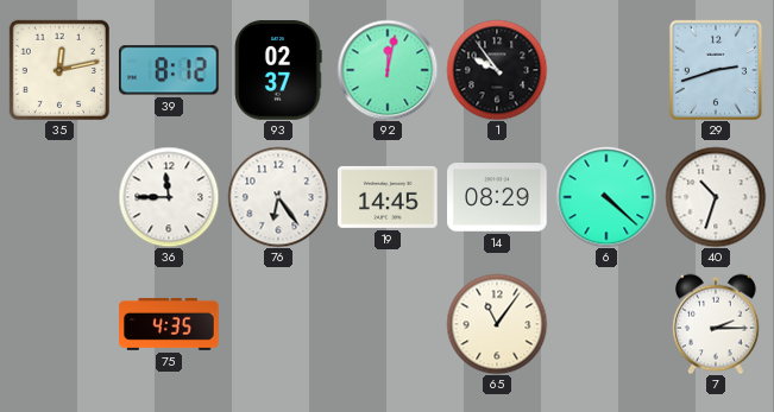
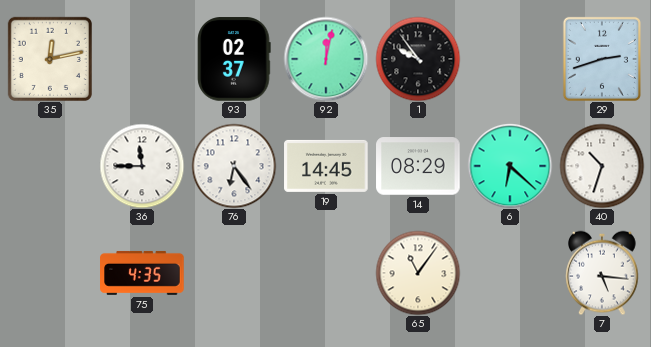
39: 8:12 -> none
6: 4:22 -> 6:22
7: 2:15 -> 5:16
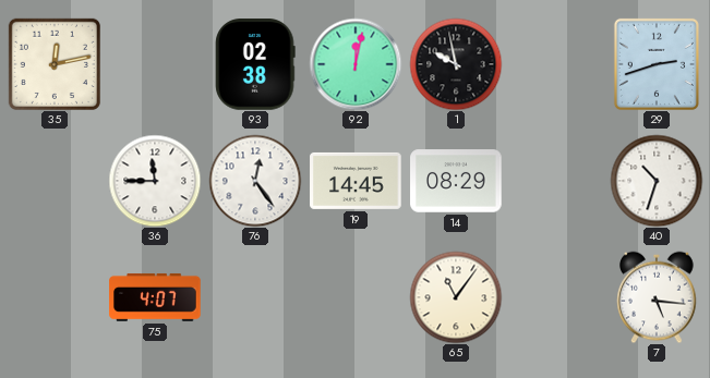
93: 02:37 -> 02:38
1: 9:54 -> 9:58
76: 6:24 -> 12:24
6: 6:22 -> none
75: 4:35 -> 4:07
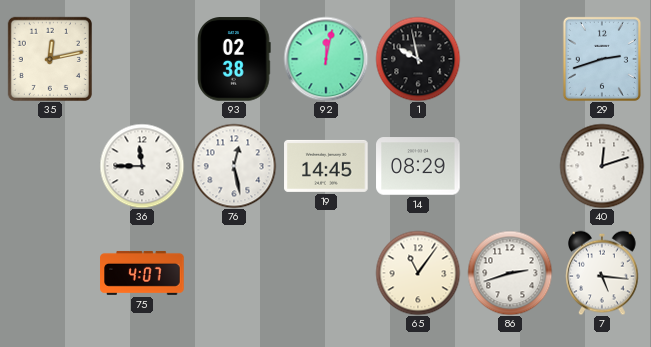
76: 12:24 -> 12:28
40: 10:33 -> 12:12
86: none -> 2:42
